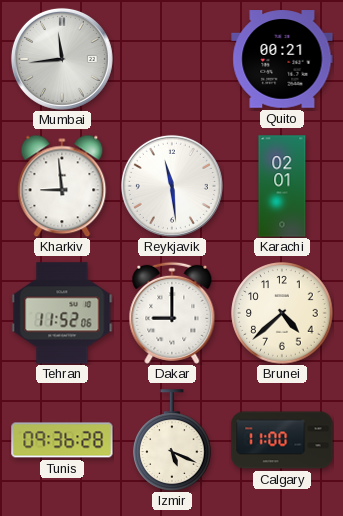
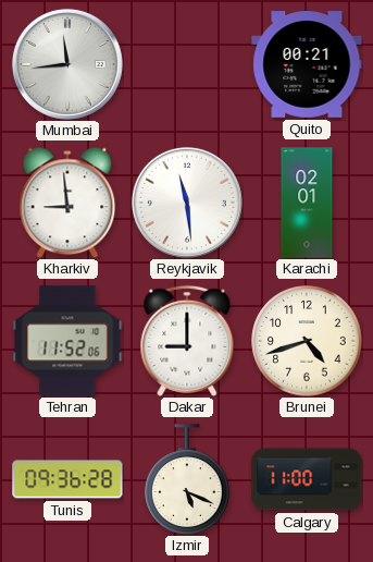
Brunei: 4:38 -> 4:42
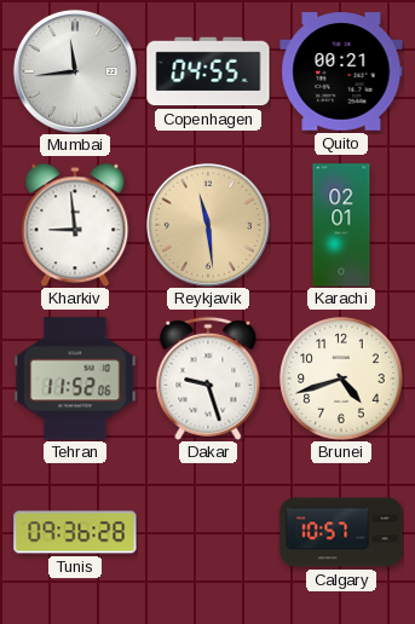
Copenhagen: none -> 04:55
Reykjavik dial: white -> champagne
Dakar: 9:00 -> 9:27
Izmir: 5:19 -> none
Calgary: 11:00 -> 10:57
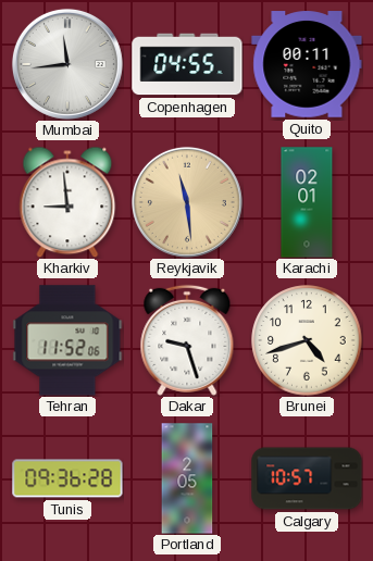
Quito: 00:21 -> 00:11
Portland: none -> 2:05
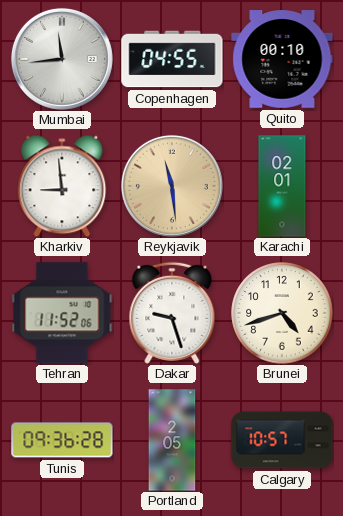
Quito: 00:11 -> 00:10
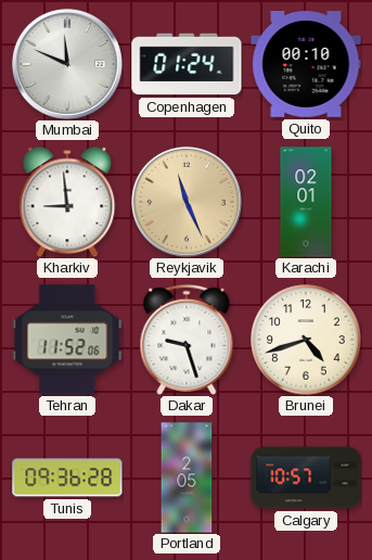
Mumbai: 11:44 -> 11:49
Copenhagen: 04:55 -> 01:24
Reykjavik: 11:29 -> 11:26
